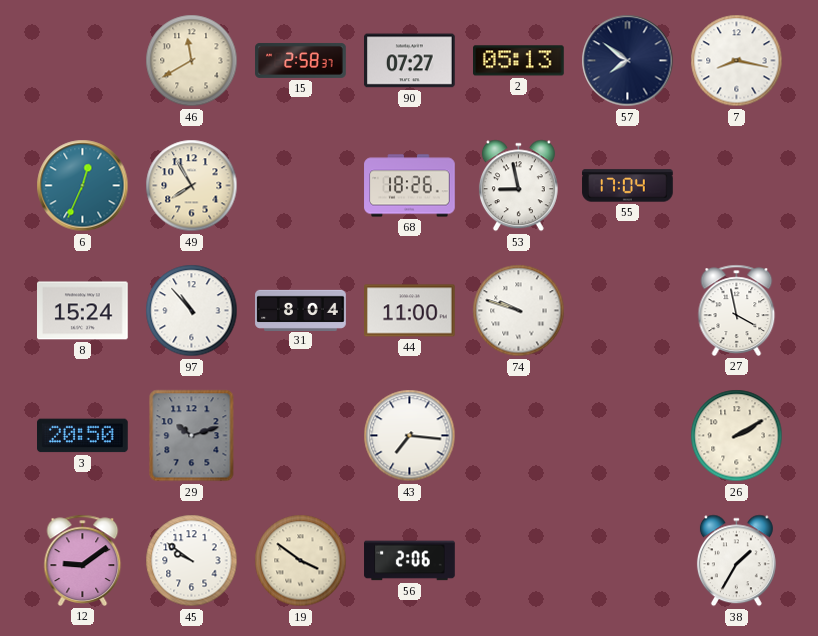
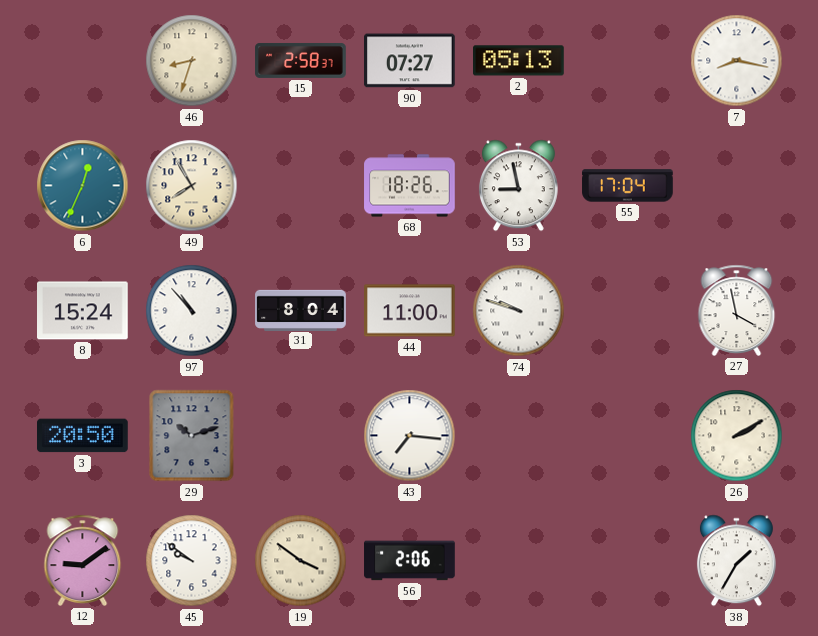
46: 11:40 -> 8:33
57: 7:51 -> none
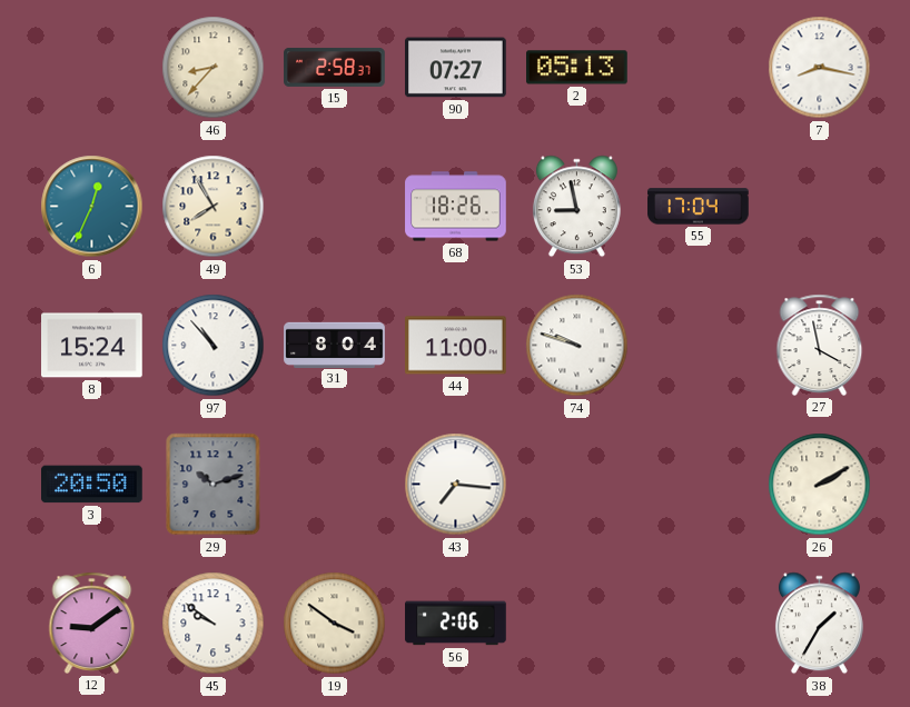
46: 8:33 -> 8:37
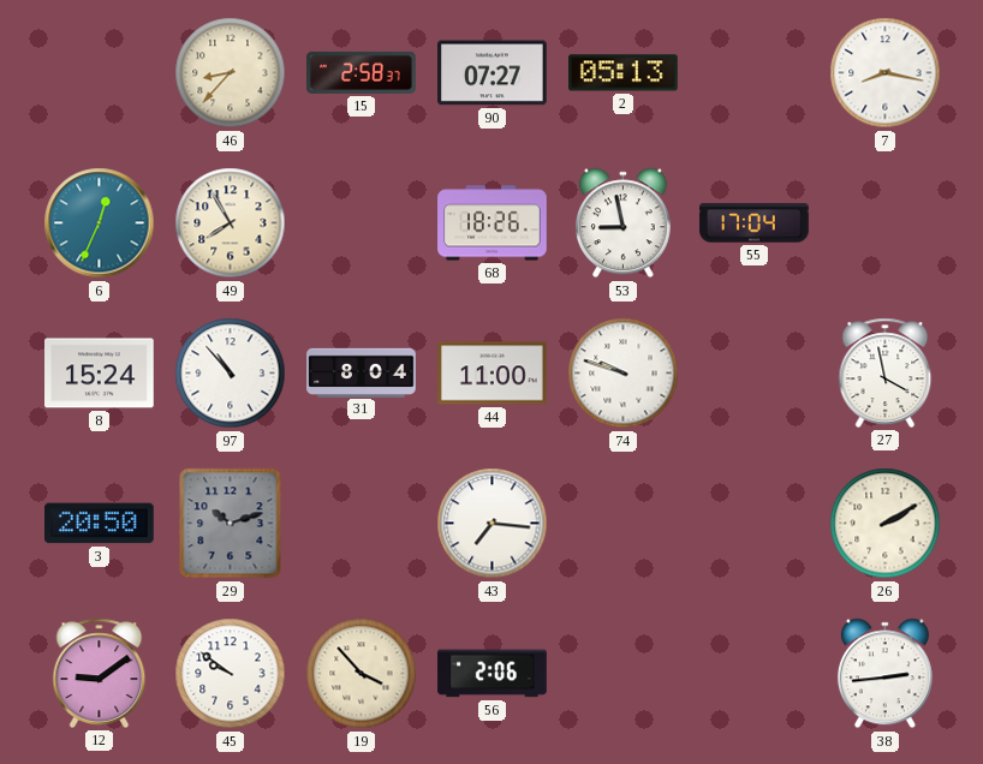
19: 3:51 -> 3:53
38: 1:35 -> 2:44
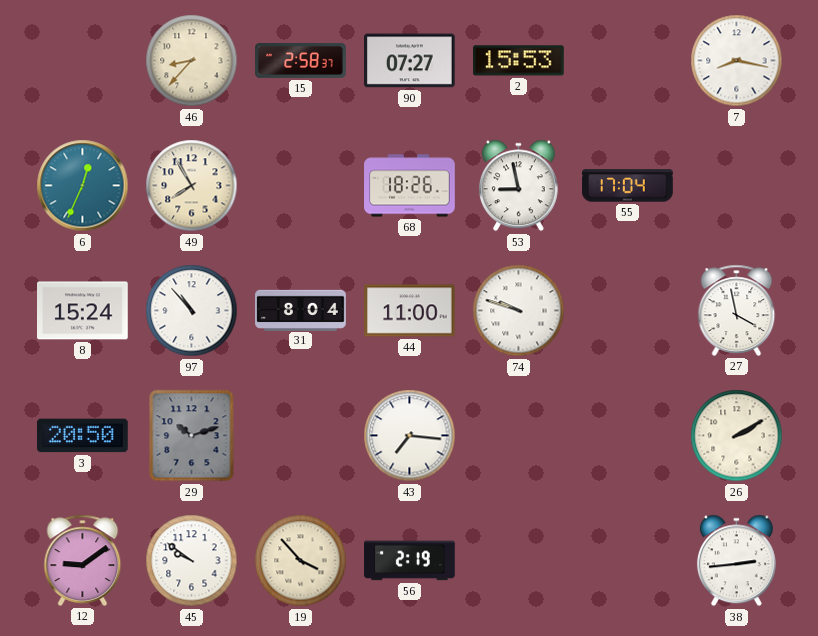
2: 05:13 -> 15:53
56: 2:06 -> 2:19
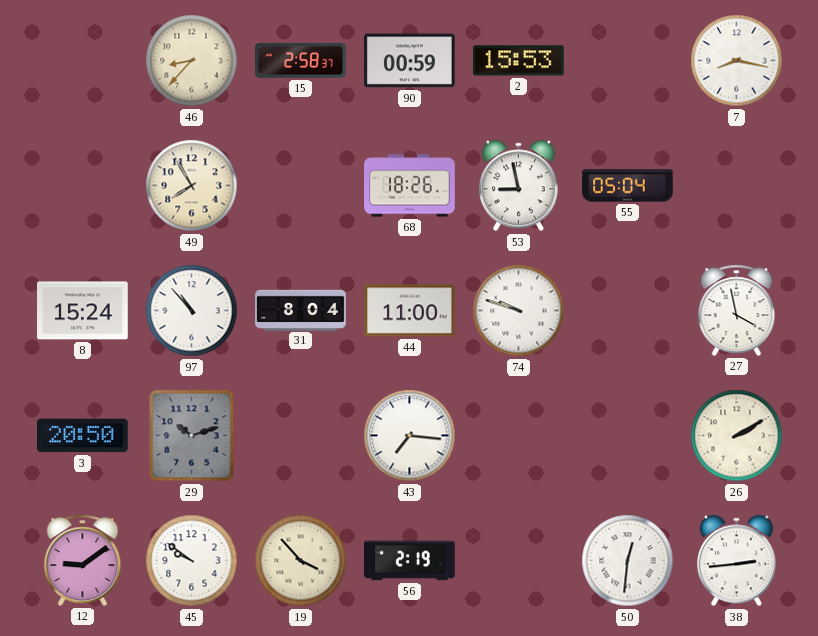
90: 07:27 -> 00:59
6: 12:34 -> none
55: 17:04 -> 05:04
50: none -> 12:31
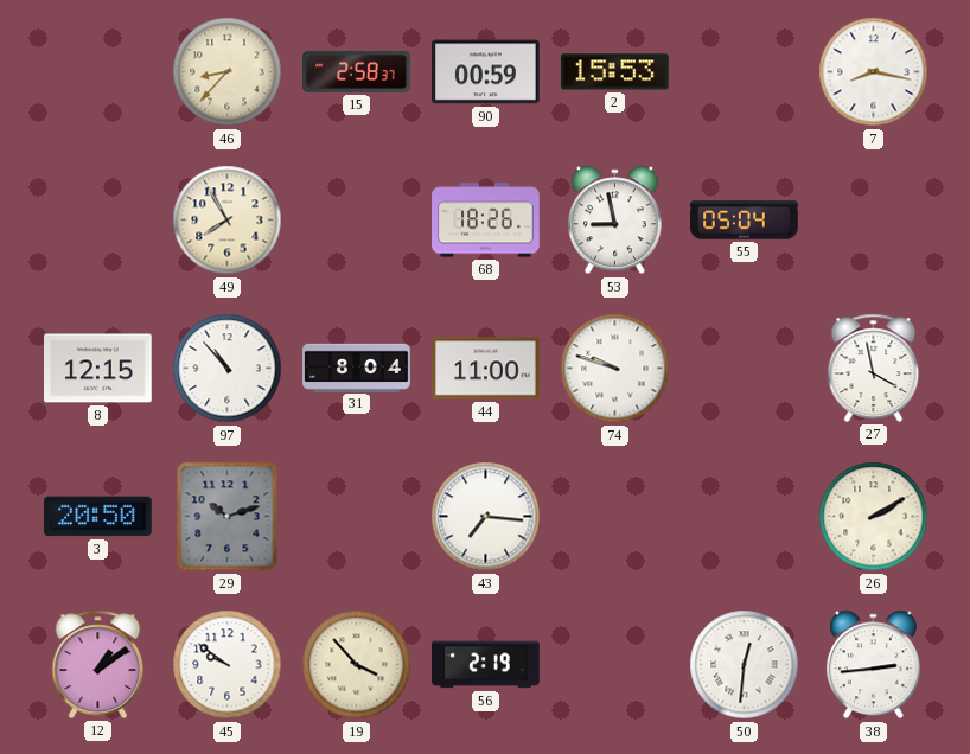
8: 15:24 -> 12:15
12: 9:09 -> 1:09
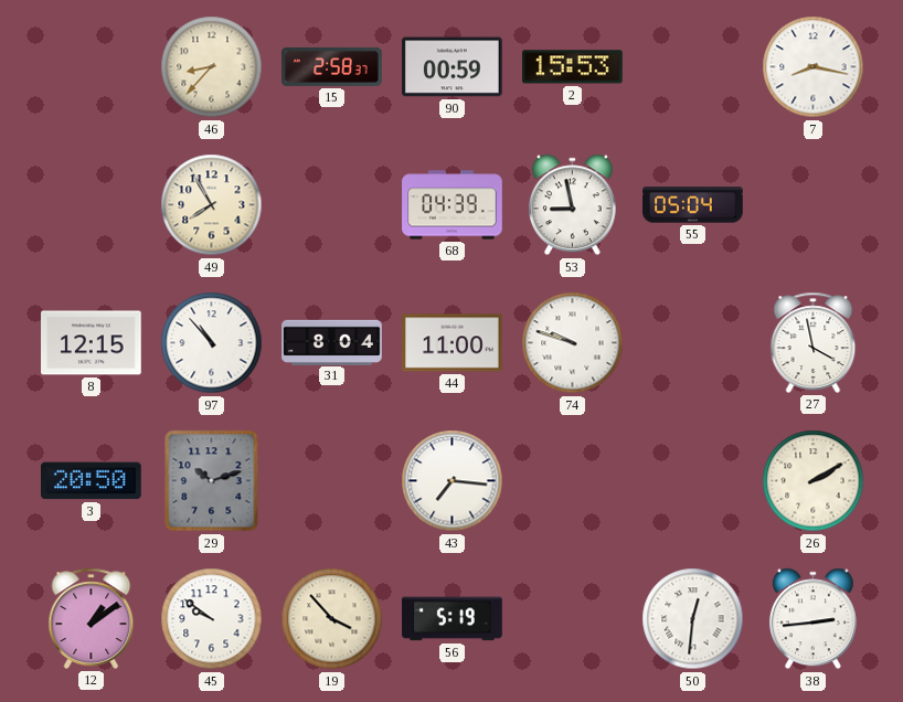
68: 18:26 -> 04:39
56: 2:19 -> 5:19
